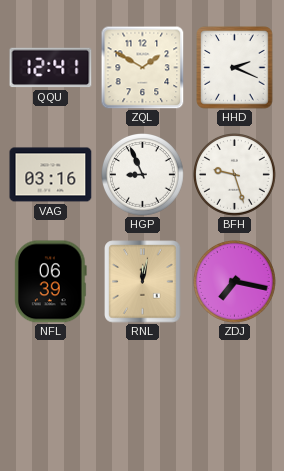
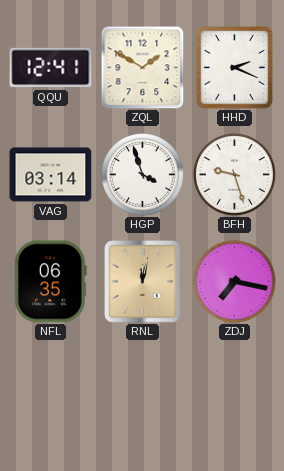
VAG: 03:16 -> 03:14
HGP: 8:56 -> 3:57
NFL: 06:39 -> 06:35
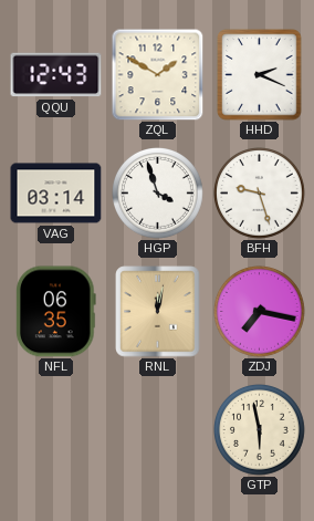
QQU: 12:41 -> 12:43
GTP: none -> 5:58
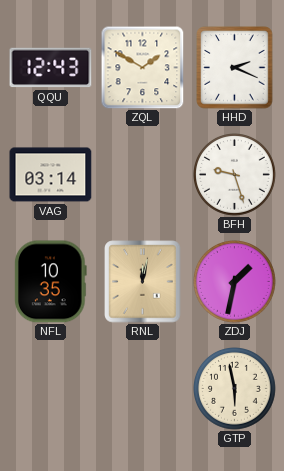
HGP: 3:57 -> none
NFL: 06:35 -> 10:35
ZDJ: 7:17 -> 1:32
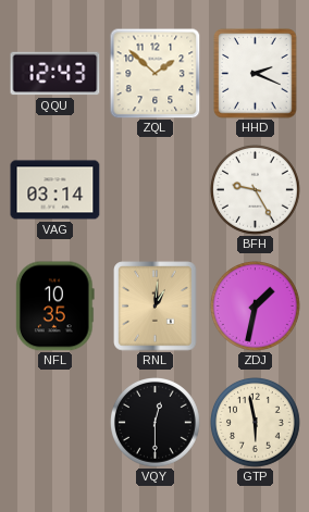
ZQL: 1:50 -> 1:52
BFH: 9:27 -> 9:25
RNL: 12:02 -> 1:01
VQY: none -> 12:30
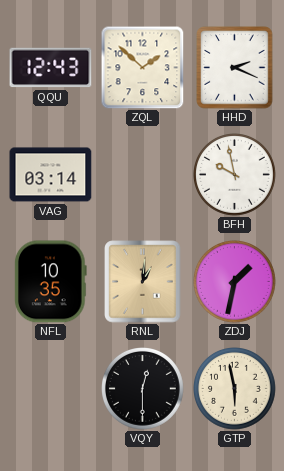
BFH: 9:25 -> 9:58
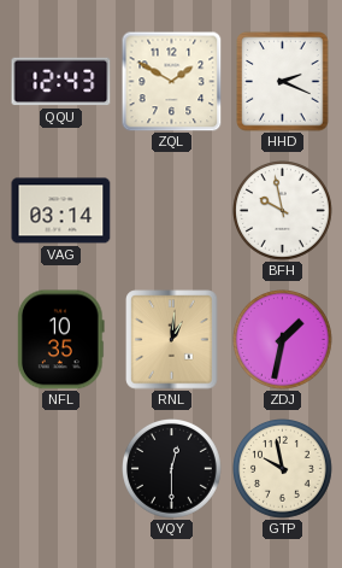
ZQL: 1:52 -> 1:50
GTP: 5:58 -> 9:58
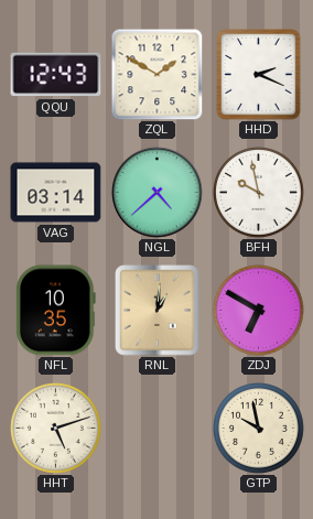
NGL: none -> 4:38
ZDJ: 1:32 -> 6:50
HHT: none -> 5:12
VQY: 12:30 -> none
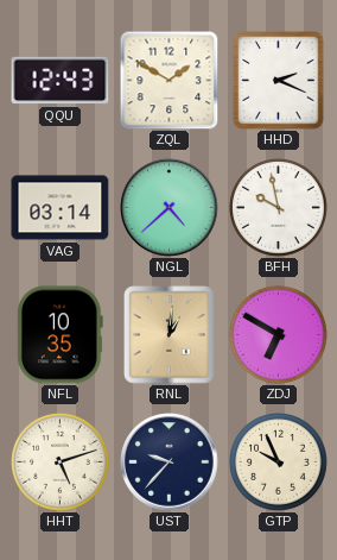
UST: none -> 9:37
GTP: 9:58 -> 9:56
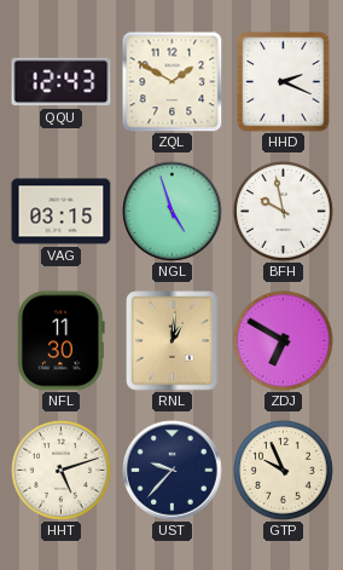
VAG: 03:14 -> 03:15
NGL: 4:38 -> 4:57
NFL: 10:35 -> 11:30
